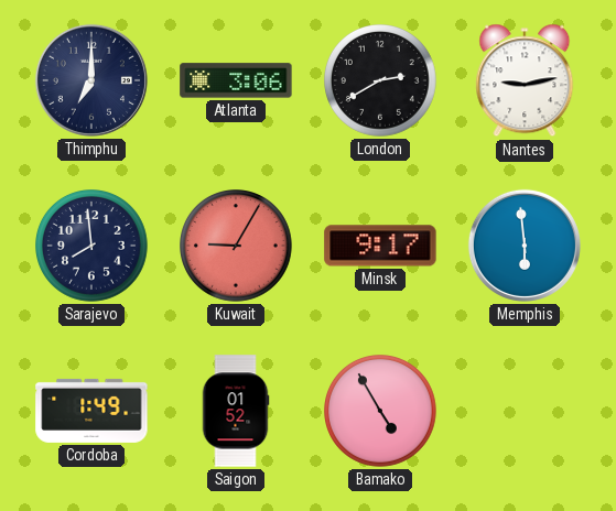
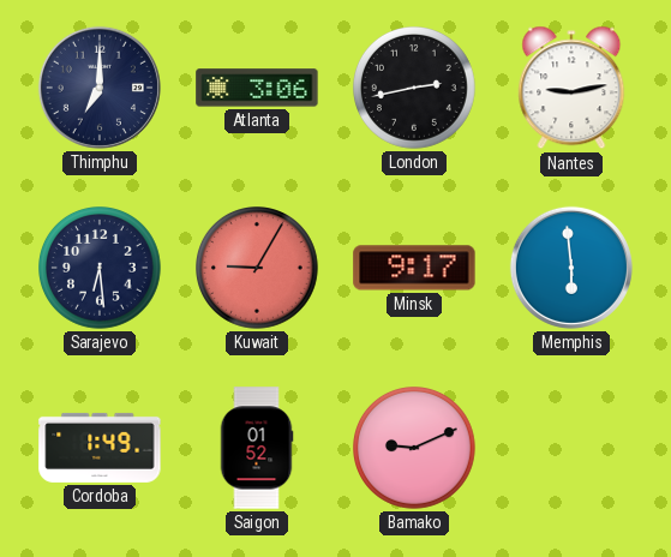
London: 2:40 -> 2:43
Sarajevo: 7:59 -> 6:29
Bamako: 4:55 -> 9:11
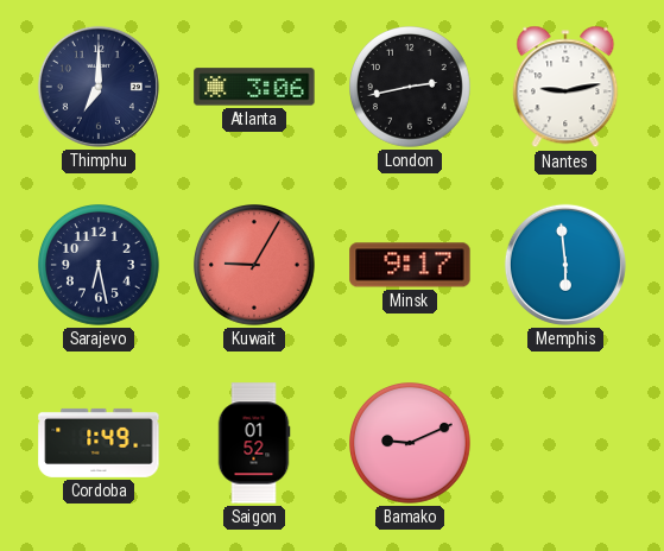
Sarajevo: 6:29 -> 6:28
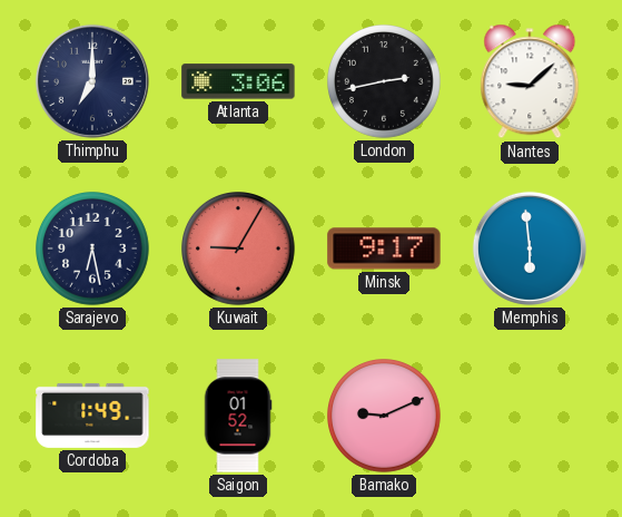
Nantes: 9:13 -> 9:08
